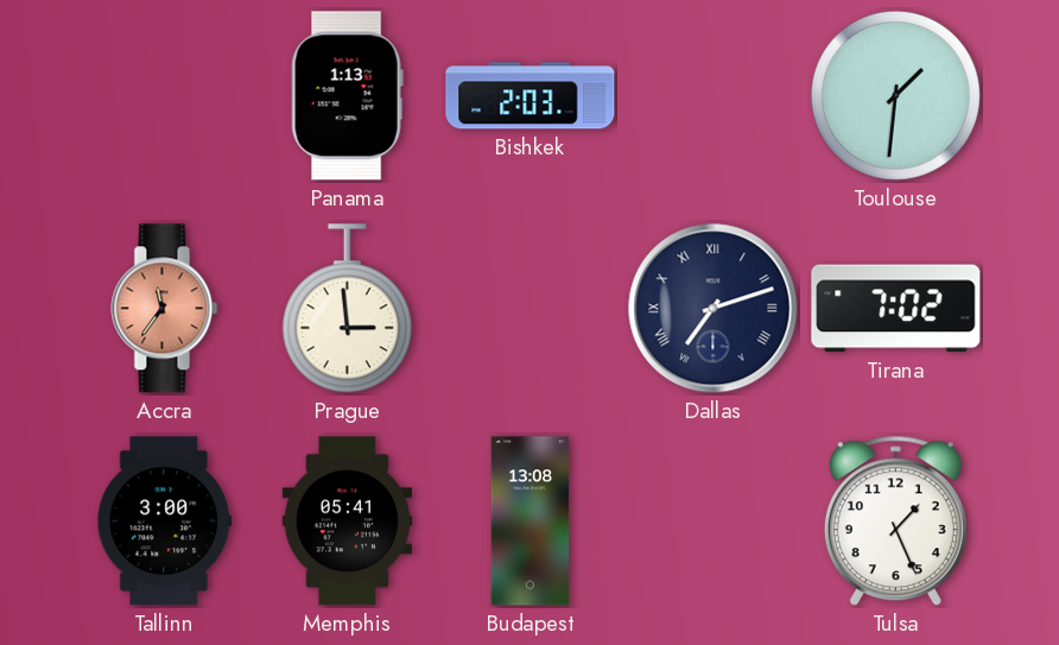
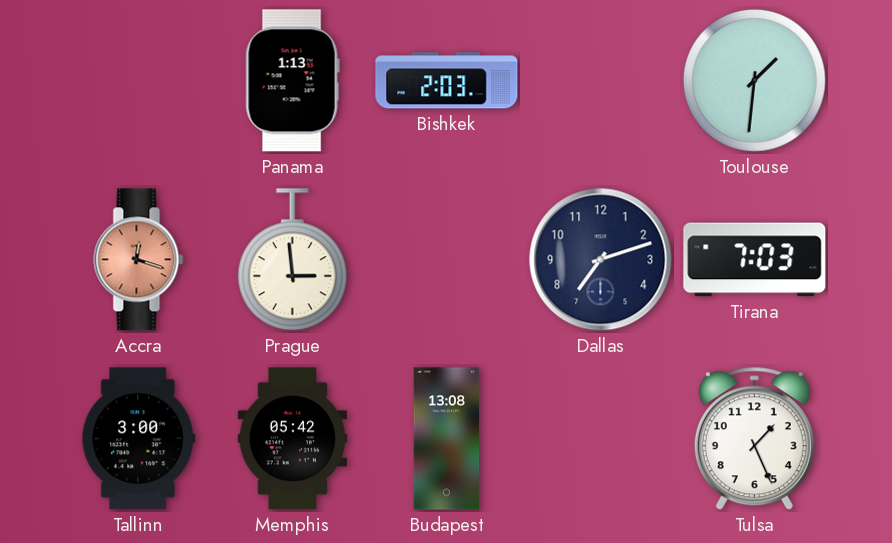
Accra: 11:36 -> 12:18
Dallas numerals: Roman -> Arabic
Tirana: 7:02 -> 7:03
Memphis: 05:41 -> 05:42
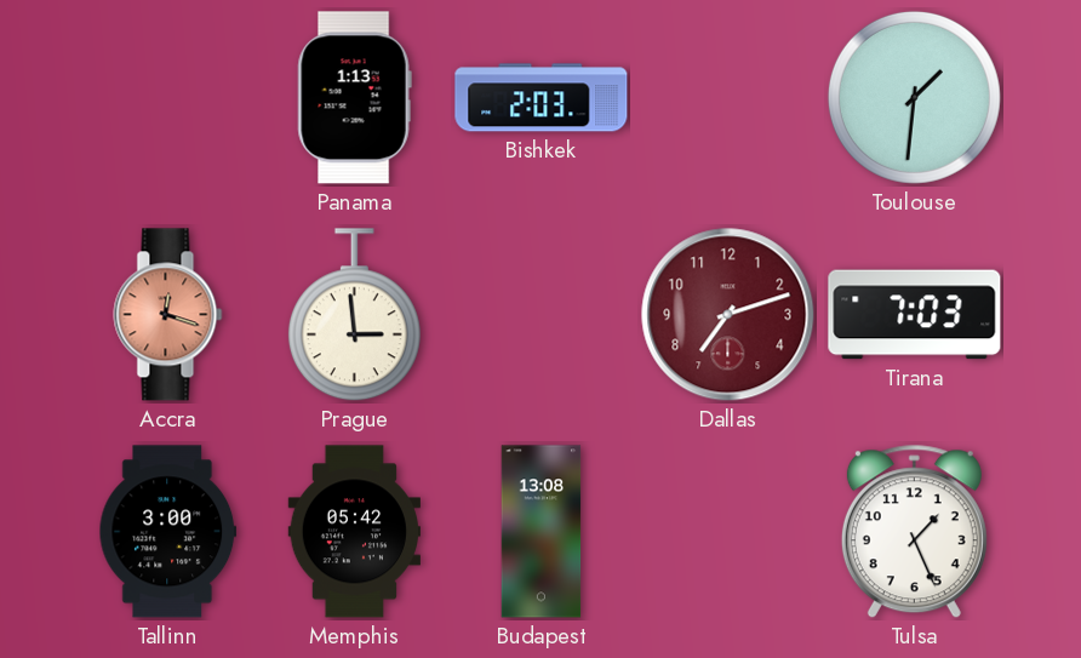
Dallas dial: navy -> burgundy
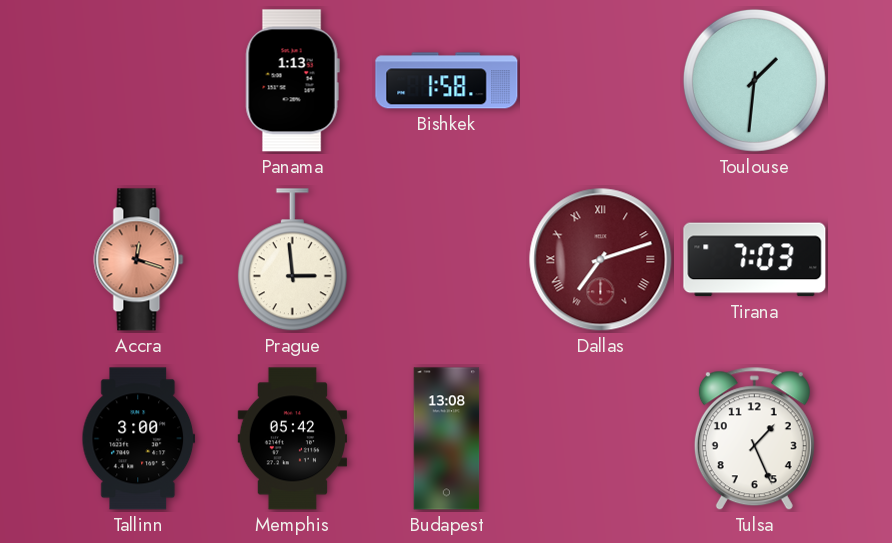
Bishkek: 2:03 -> 1:58
Dallas numerals: Arabic -> Roman
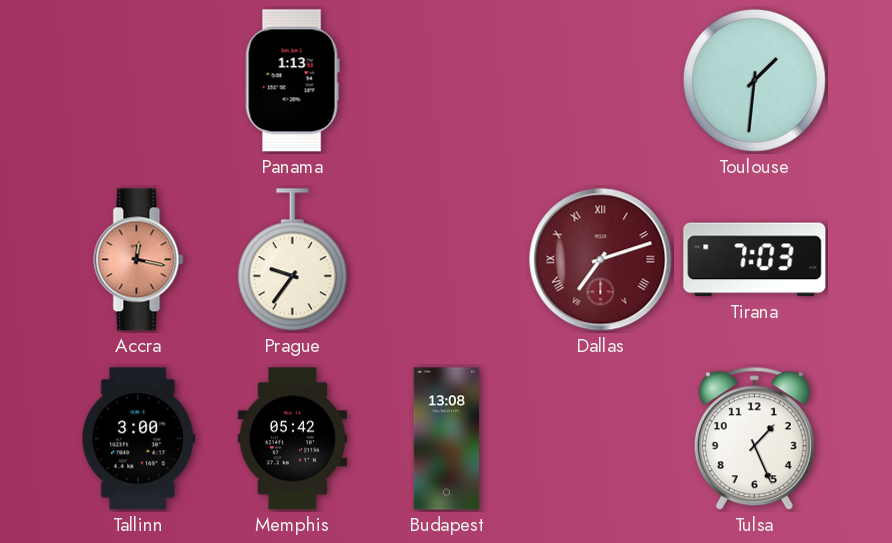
Bishkek: 1:58 -> none
Accra: 12:18 -> 12:17
Prague: 2:59 -> 9:36
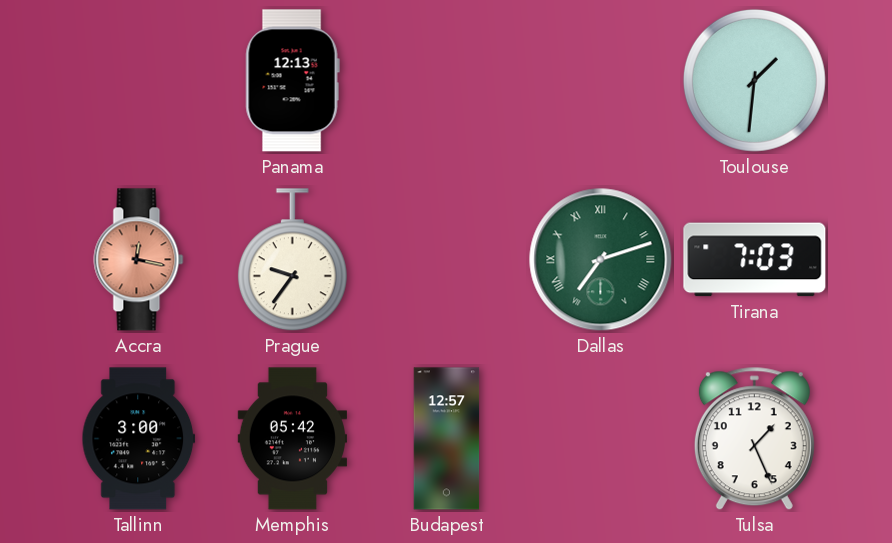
Panama: 1:13 -> 12:13
Dallas dial: burgundy -> green
Budapest: 13:08 -> 12:57
